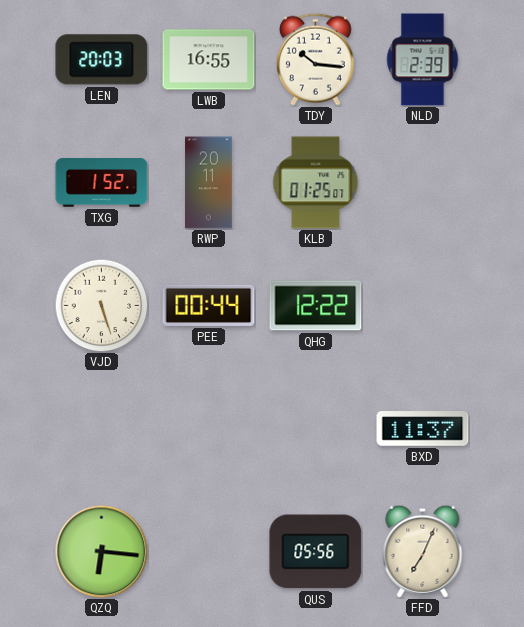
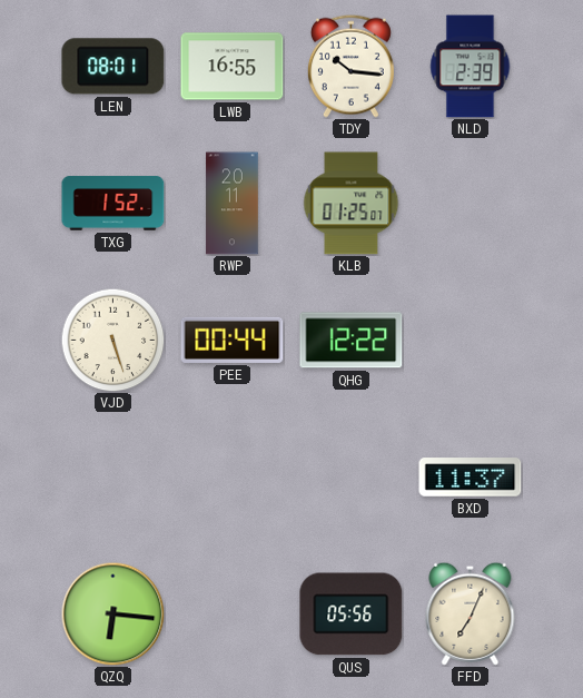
LEN: 20:03 -> 08:01
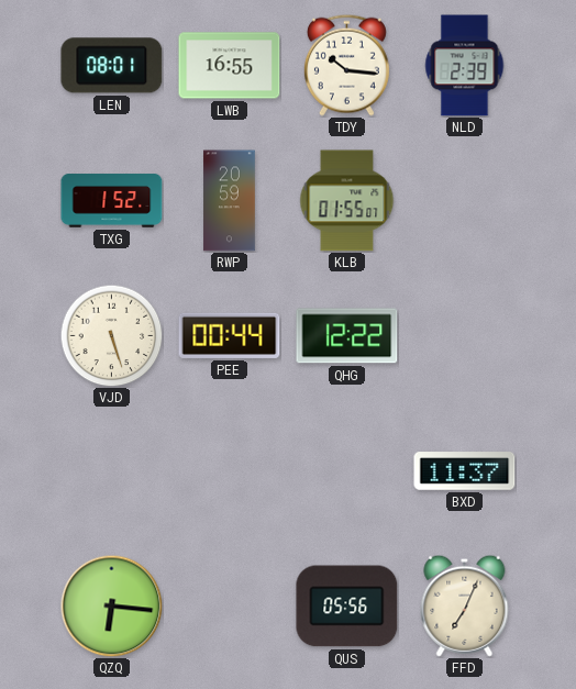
RWP: 20:11 -> 20:59
KLB: 01:25 -> 01:55
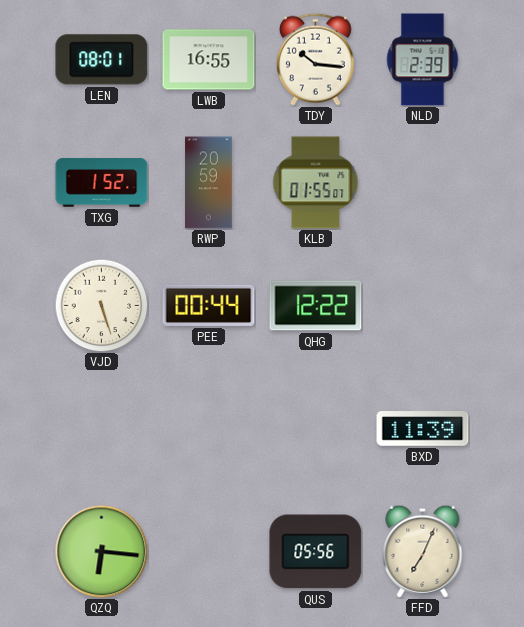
BXD: 11:37 -> 11:39
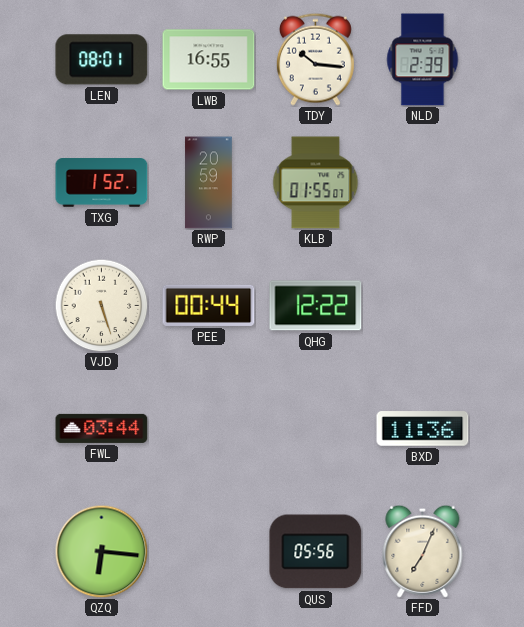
FWL: none -> 03:44
BXD: 11:39 -> 11:36
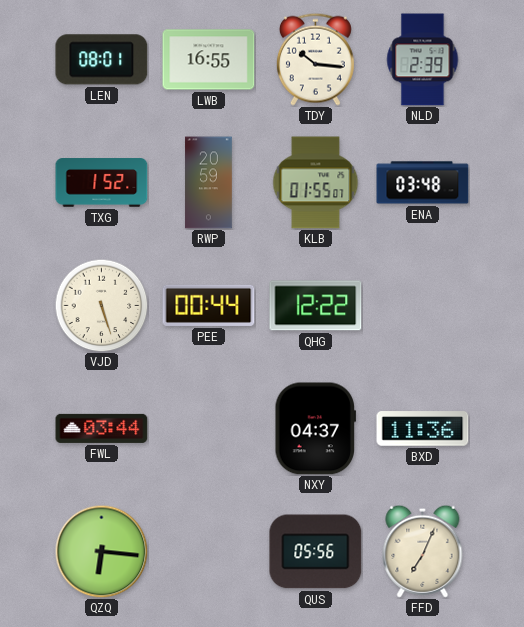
ENA: none -> 03:48
NXY: none -> 04:37
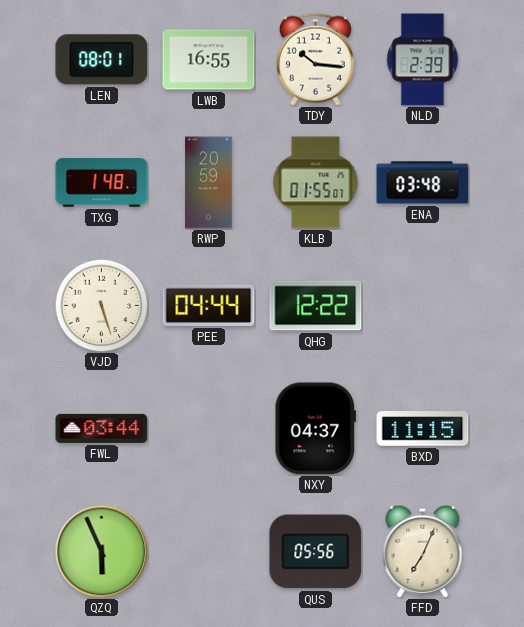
TXG: 1:52 -> 1:48
PEE: 00:44 -> 04:44
BXD: 11:36 -> 11:15
QZQ: 6:16 -> 5:56
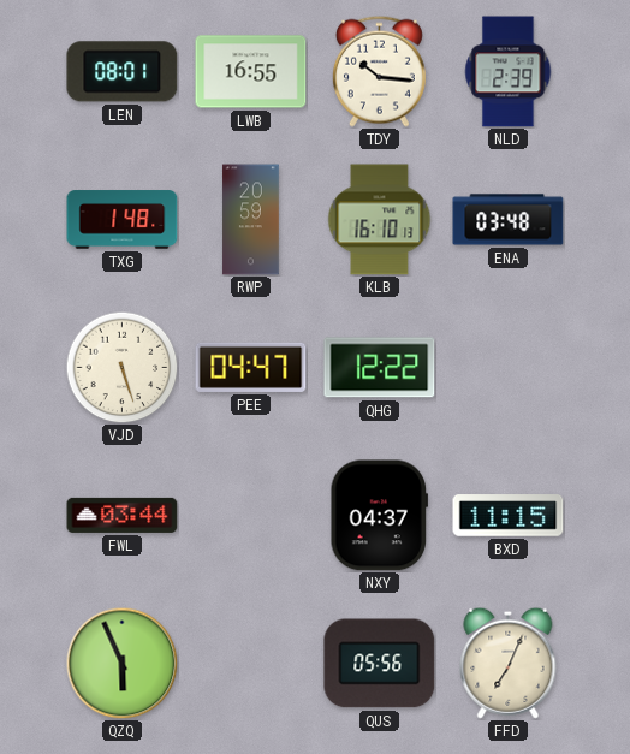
KLB: 01:55 -> 16:10
PEE: 04:44 -> 04:47
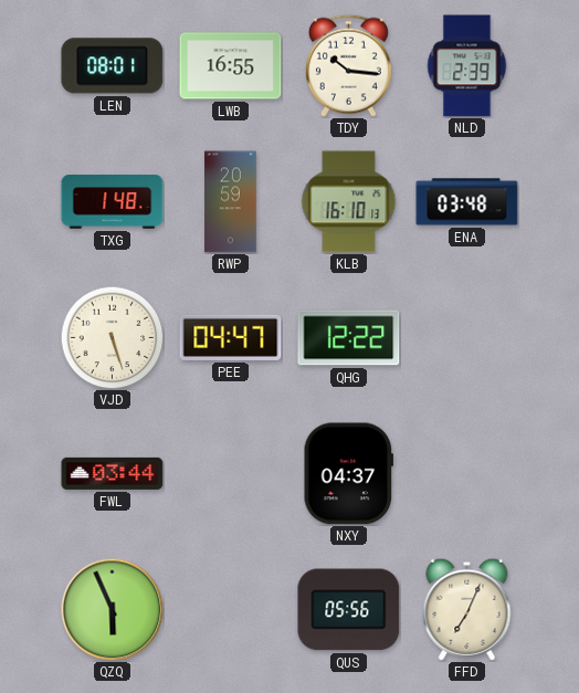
BXD: 11:15 -> none
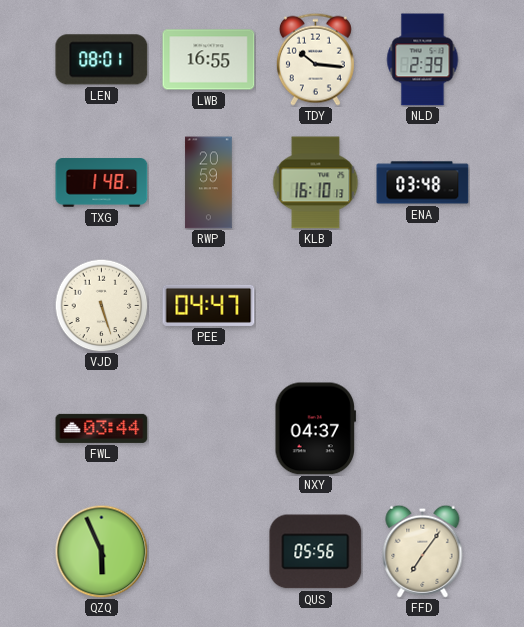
QHG: 12:22 -> none
FFD: 7:04 -> 7:06
